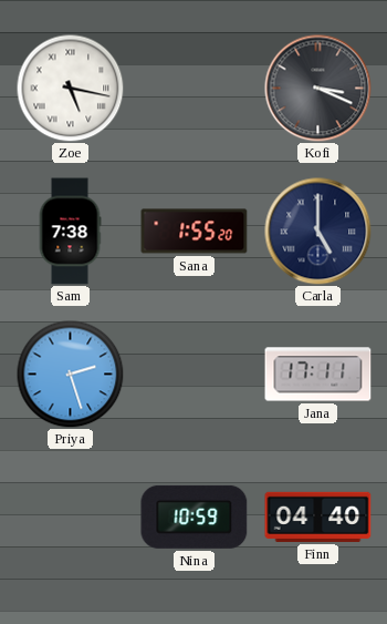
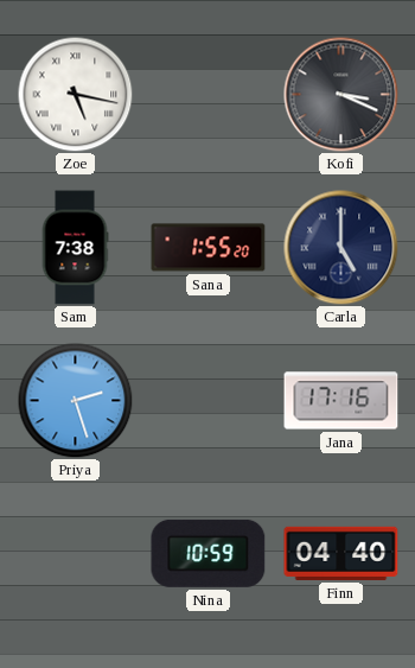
Jana: 17:11 -> 17:16
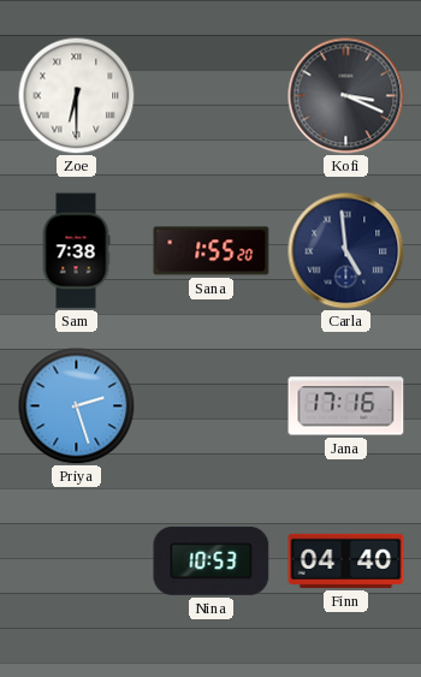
Zoe: 5:17 -> 6:30
Carla: 5:00 -> 4:59
Nina: 10:59 -> 10:53
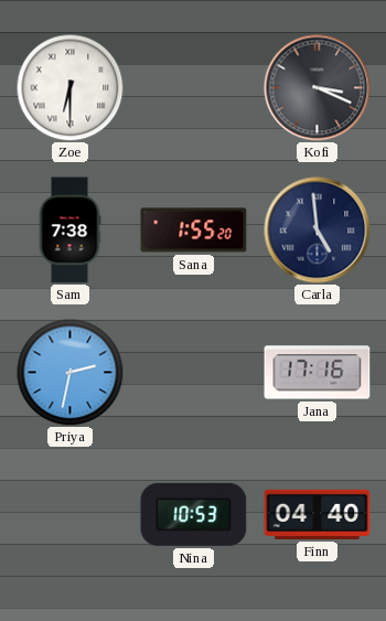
Priya: 2:27 -> 2:32
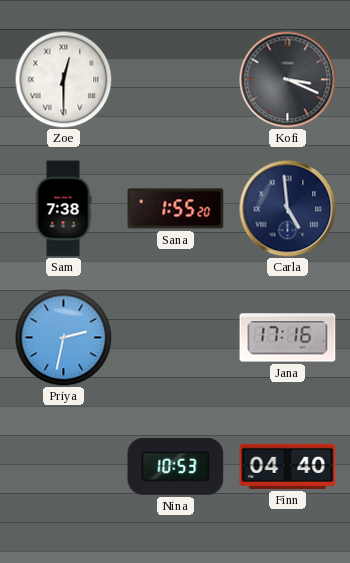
Zoe: 6:30 -> 12:30
